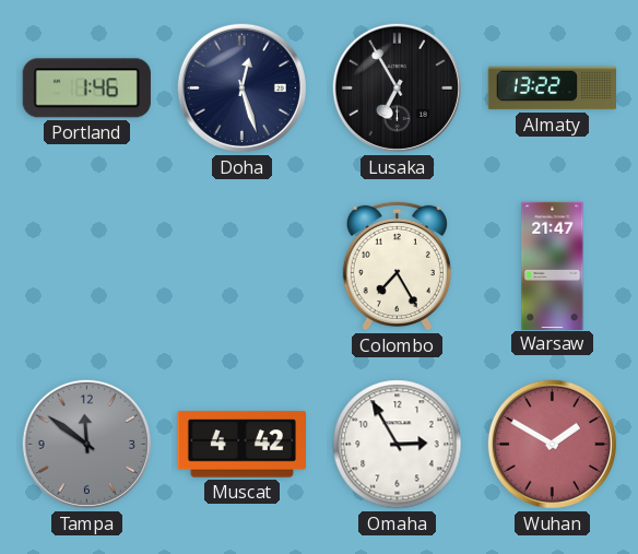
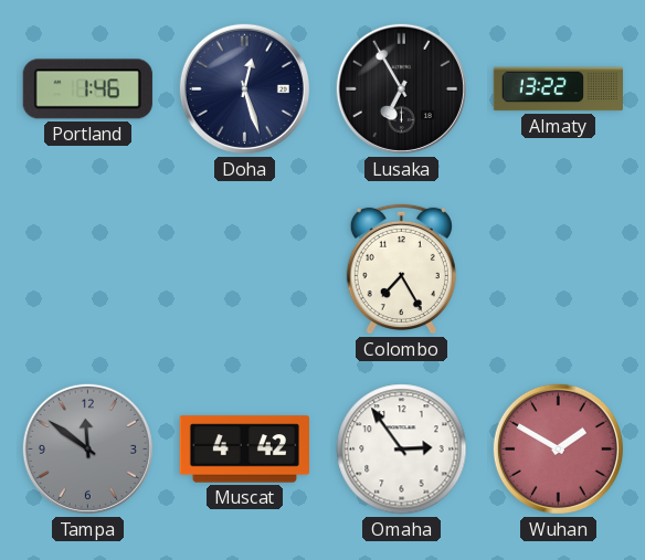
Warsaw: 21:47 -> none
Omaha: 2:55 -> 2:54
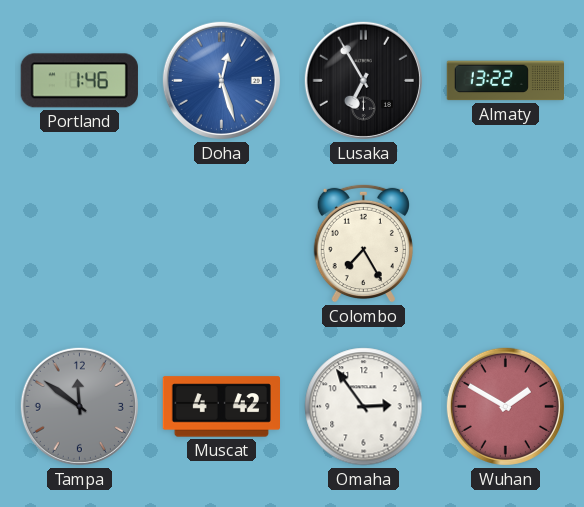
Doha dial: navy -> blue
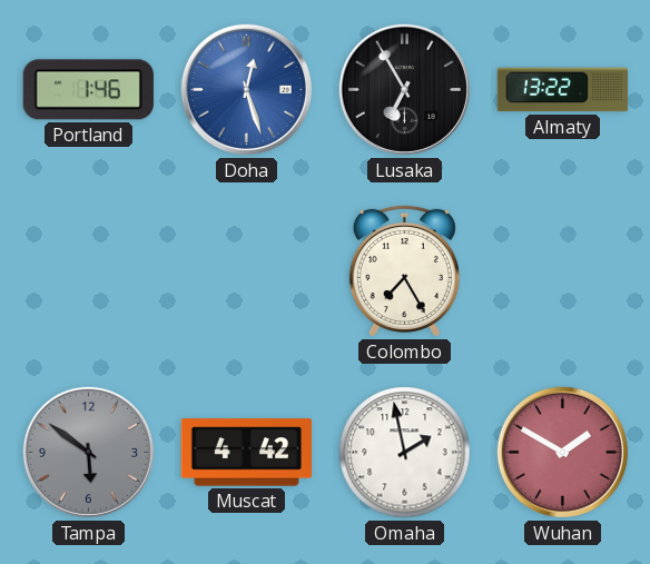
Tampa: 11:51 -> 5:51
Omaha: 2:54 -> 1:58
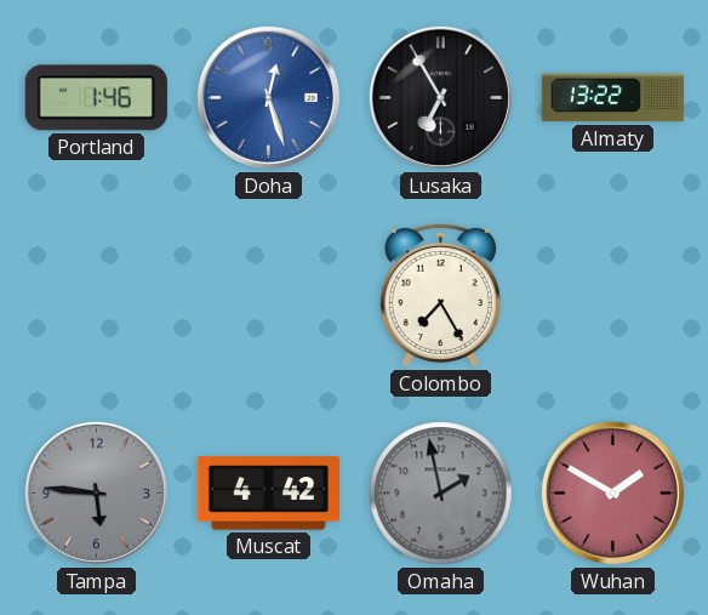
Tampa: 5:51 -> 5:46
Omaha dial: white -> grey
